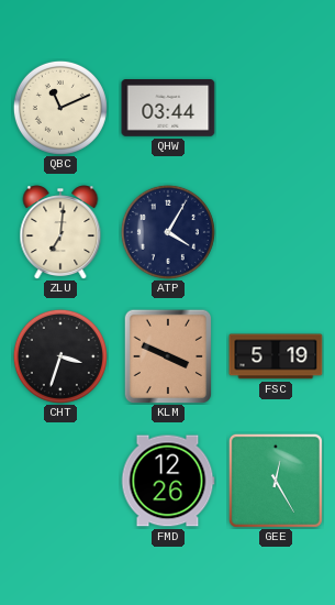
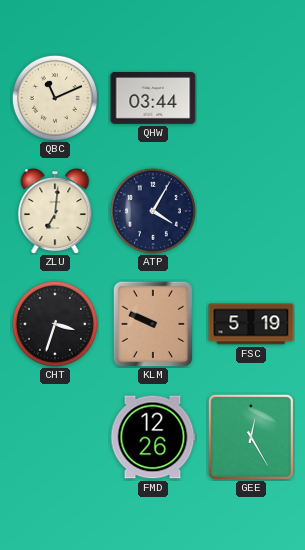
KLM: 3:49 -> 9:49
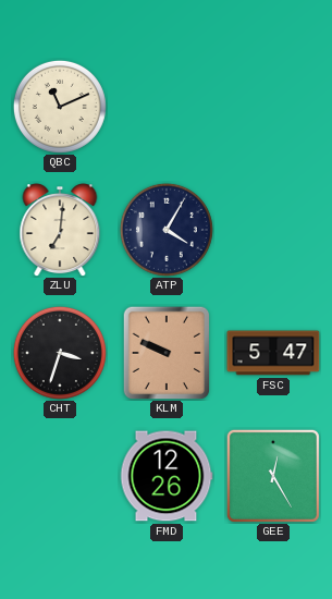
QHW: 03:44 -> none
FSC: 5:19 -> 5:47
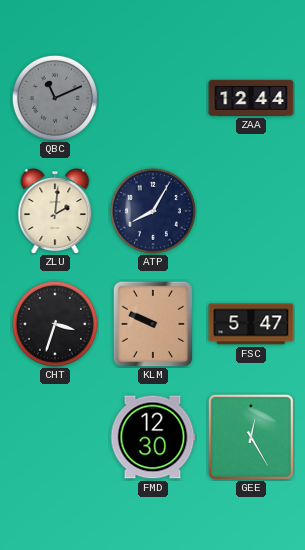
QBC dial: cream -> grey
ZAA: none -> 12:44
ZLU: 7:01 -> 2:01
ATP: 4:05 -> 8:05
FMD: 12:26 -> 12:30
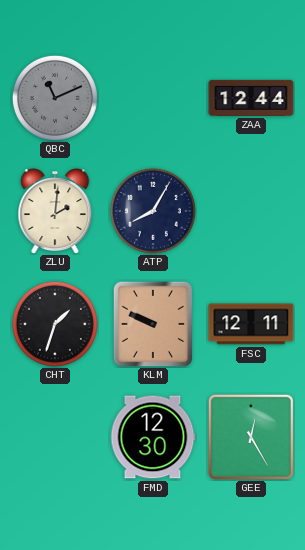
CHT: 3:33 -> 1:33
FSC: 5:47 -> 12:11
